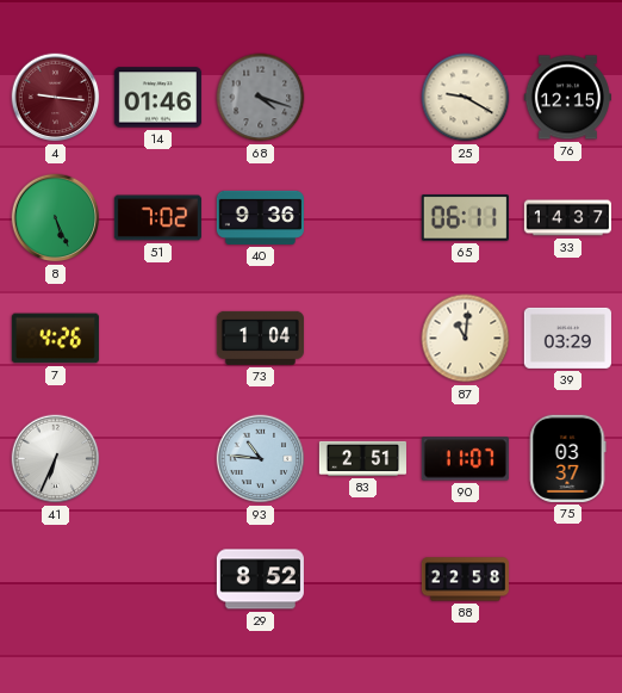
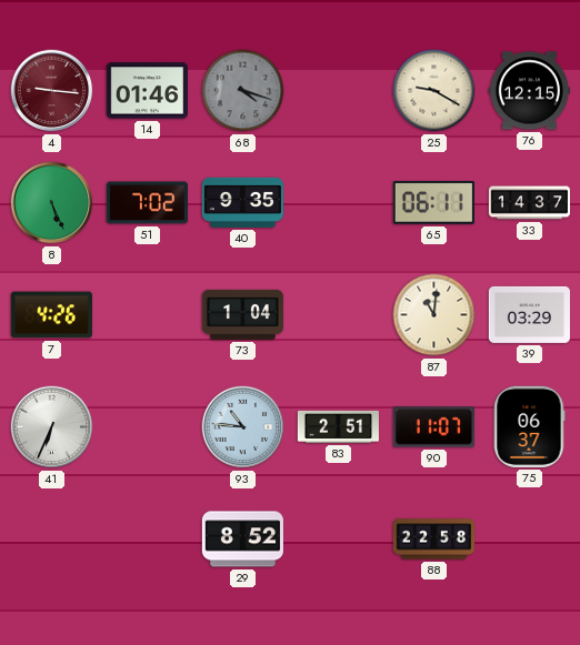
40: 9:36 -> 9:35
75: 03:37 -> 06:37
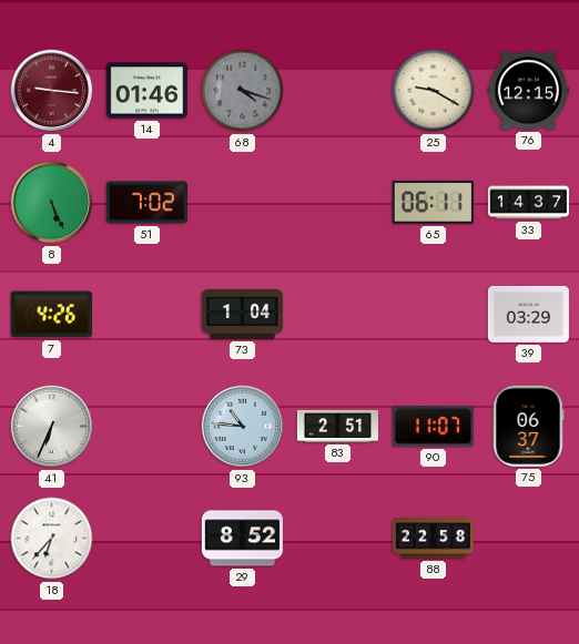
40: 9:35 -> none
87: 11:01 -> none
18: none -> 6:37
